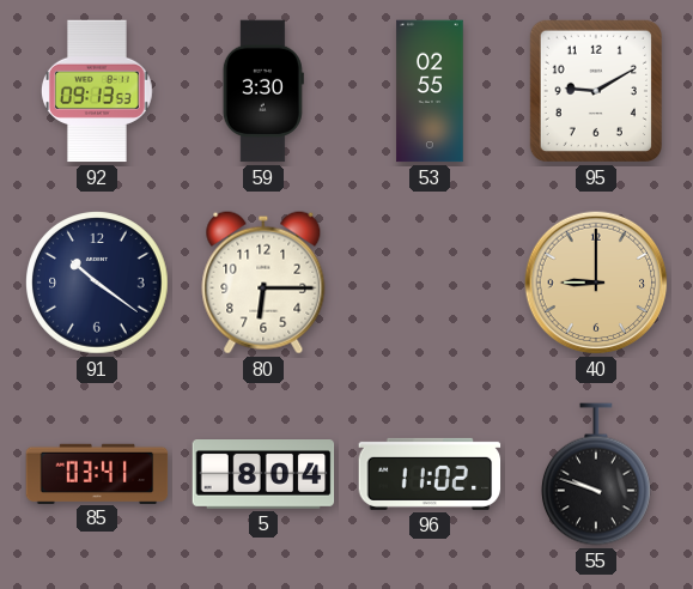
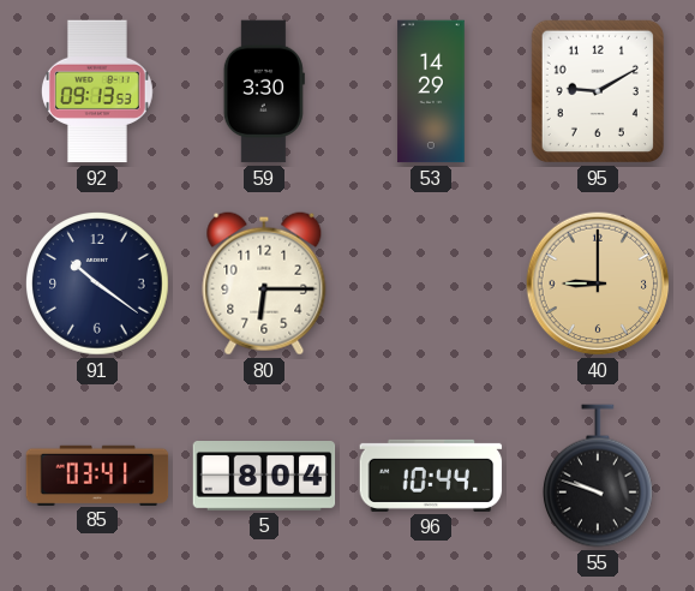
53: 02:55 -> 14:29
96: 11:02 -> 10:44
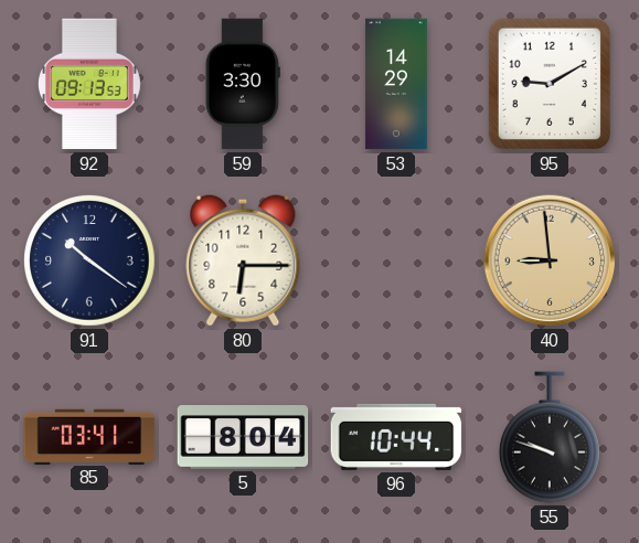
40: 9:00 -> 8:59
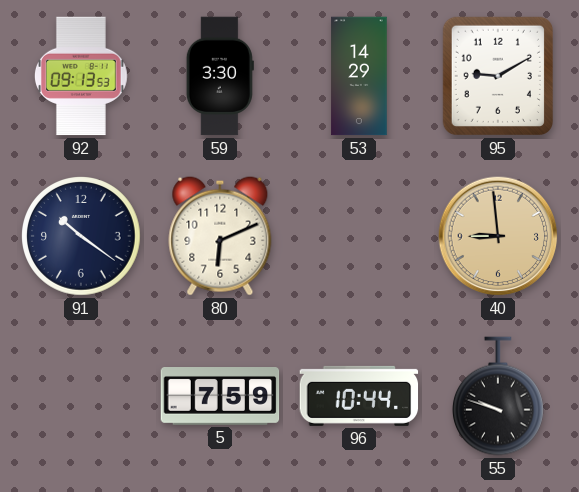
80: 6:15 -> 6:11
85: 03:41 -> none
5: 8:04 -> 7:59
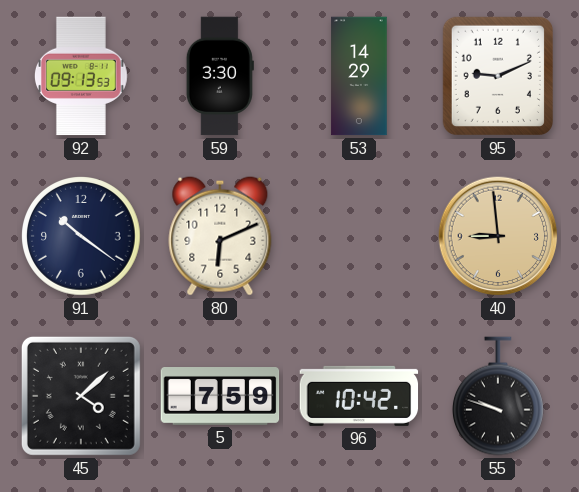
95: 9:10 -> 9:11
45: none -> 4:08
96: 10:44 -> 10:42
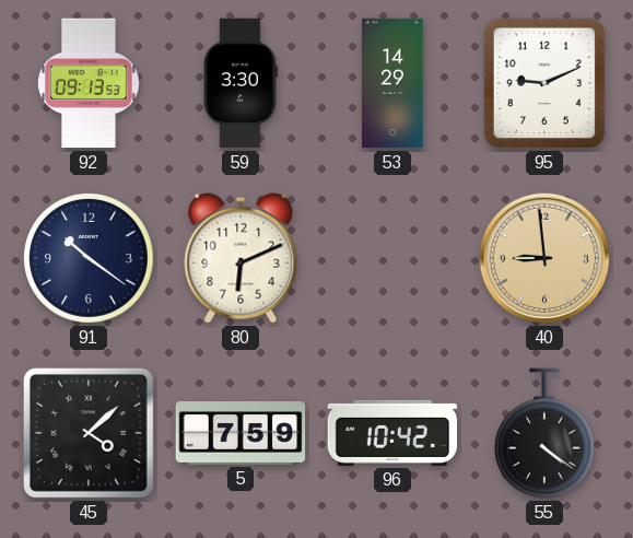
55: 9:48 -> 4:21
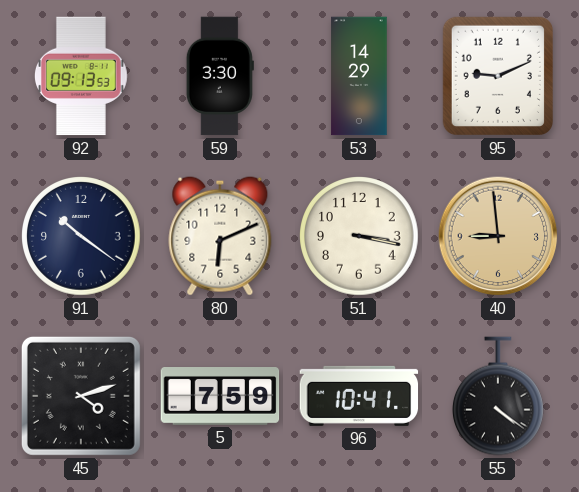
51: none -> 3:17
45: 4:08 -> 4:12
96: 10:42 -> 10:41
